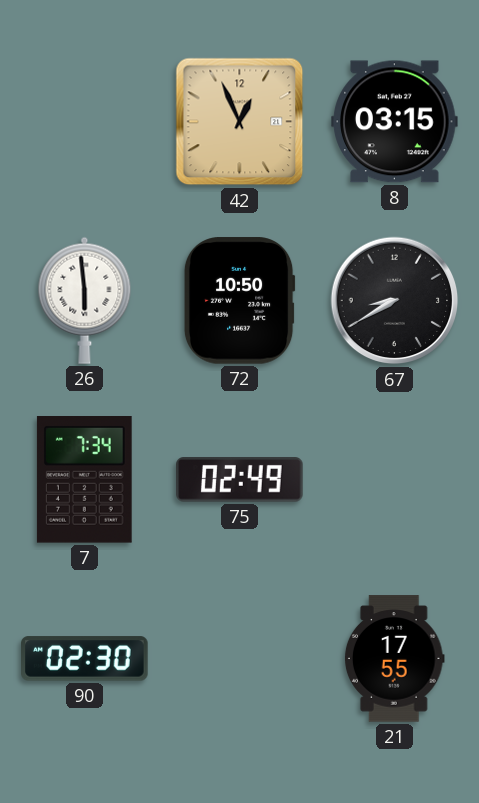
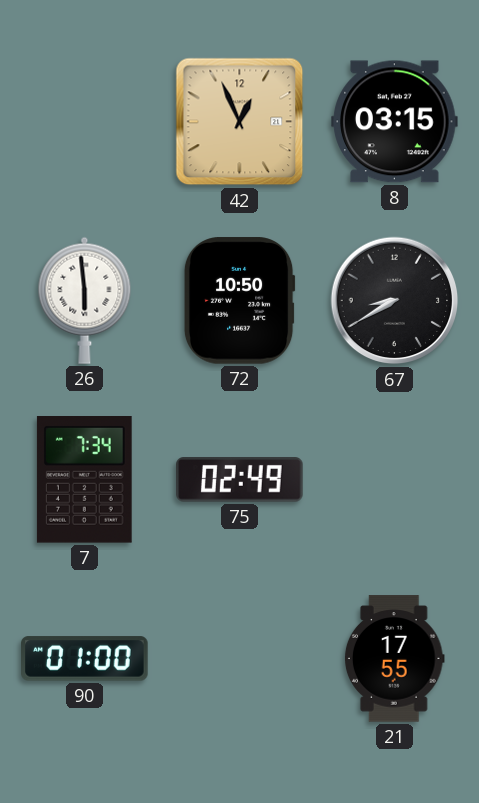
90: 02:30 -> 01:00
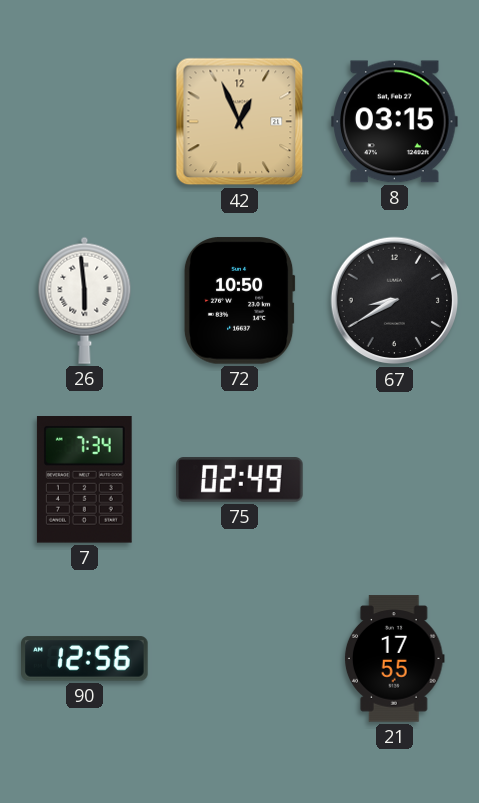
90: 01:00 -> 12:56
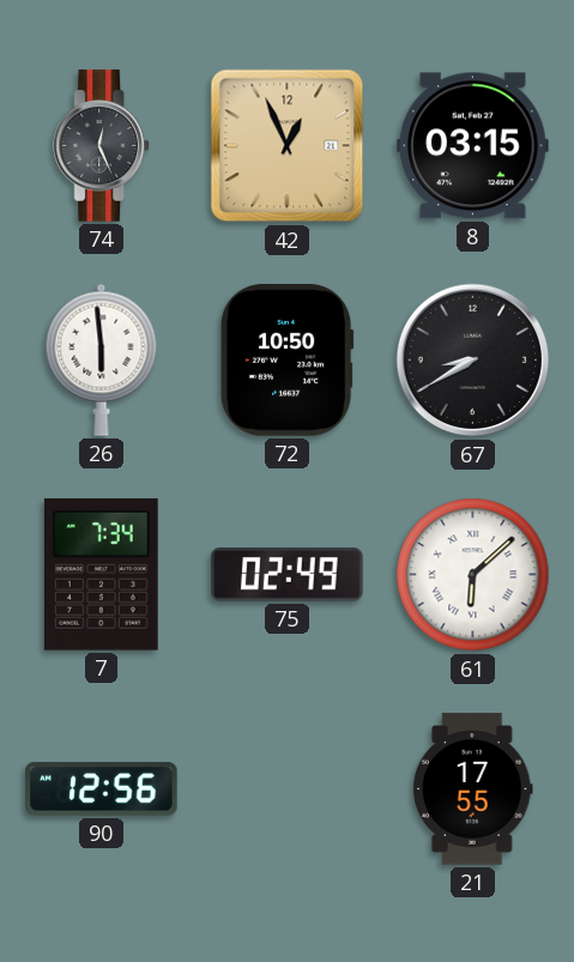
74: none -> 12:26
61: none -> 6:08
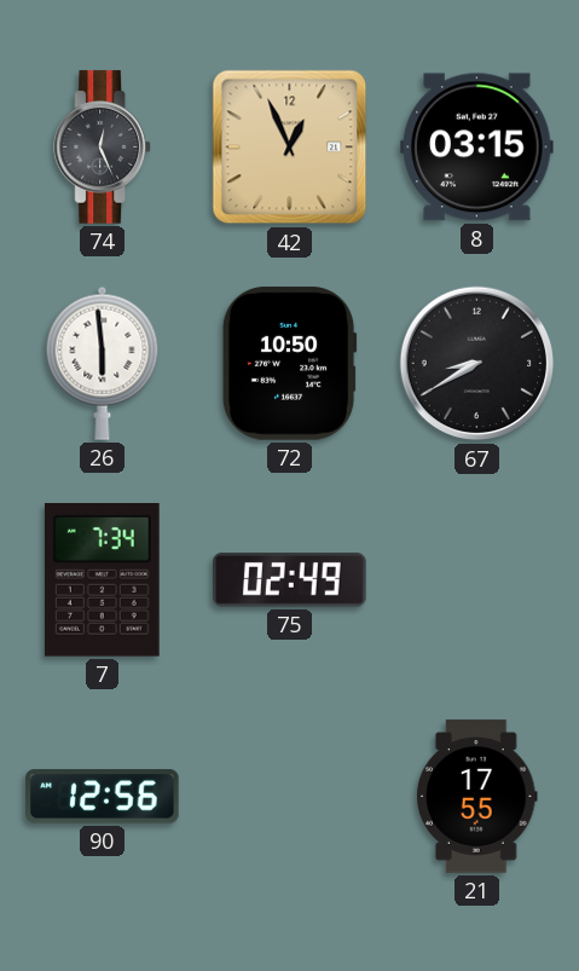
61: 6:08 -> none
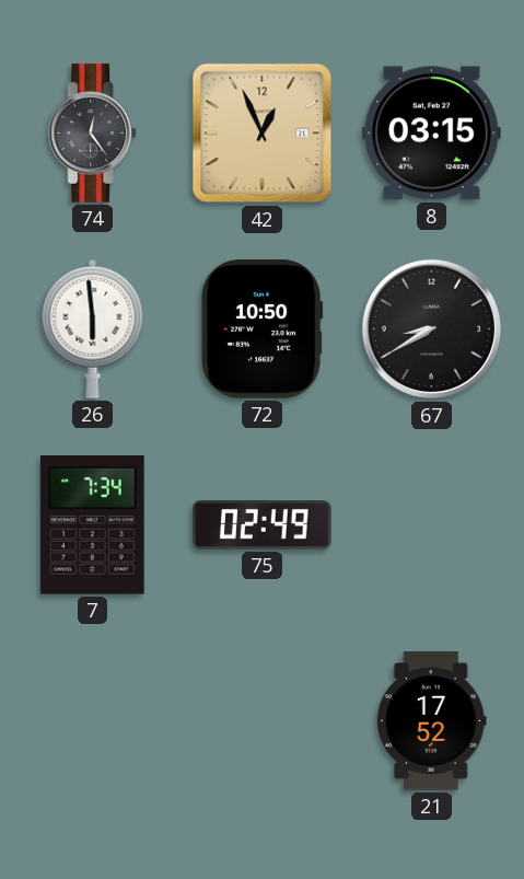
74: 12:26 -> 12:24
90: 12:56 -> none
21: 17:55 -> 17:52
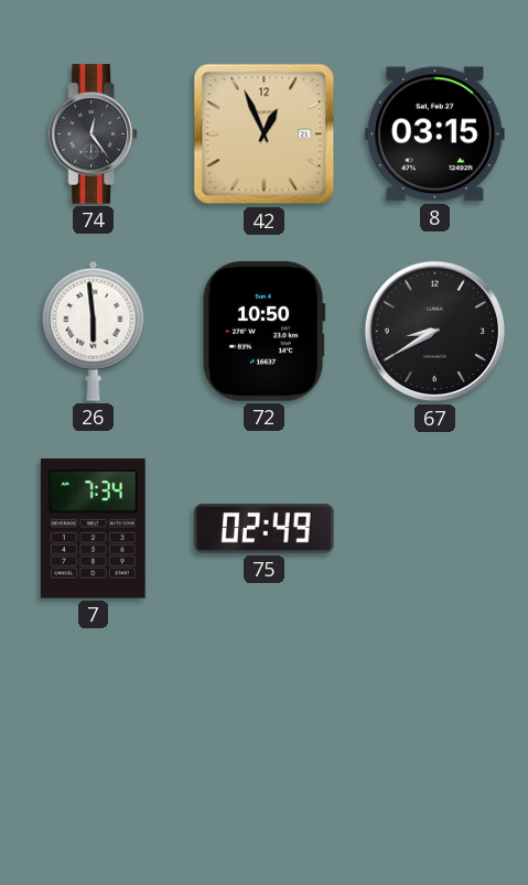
21: 17:52 -> none
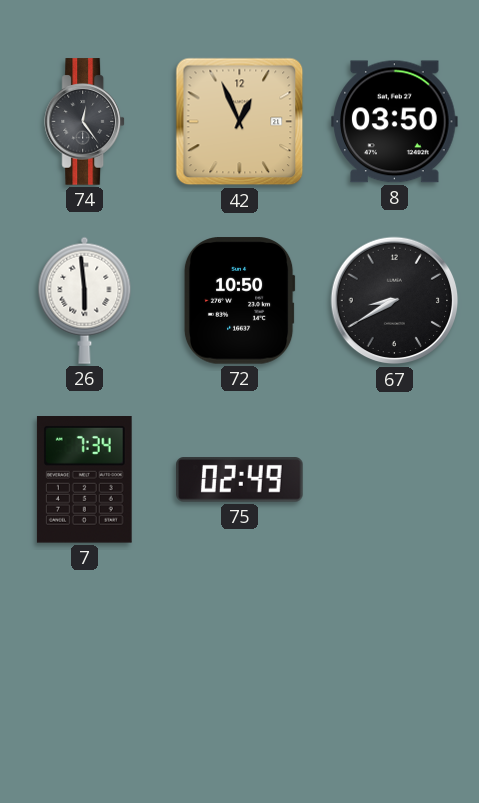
8: 03:15 -> 03:50
